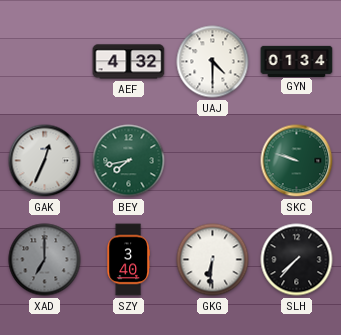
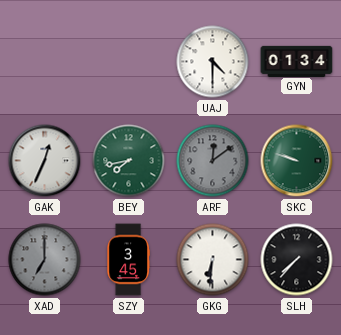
AEF: 4:32 -> none
ARF: none -> 12:09
SZY: 3:40 -> 3:45
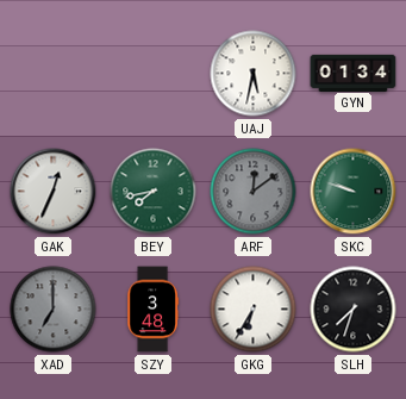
UAJ: 4:30 -> 5:32
SZY: 3:45 -> 3:48
GKG: 6:31 -> 6:35
SLH: 7:37 -> 7:33
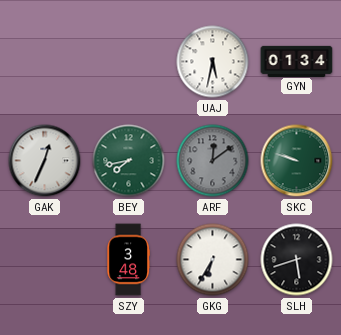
XAD: 7:00 -> none
SLH: 7:33 -> 5:42
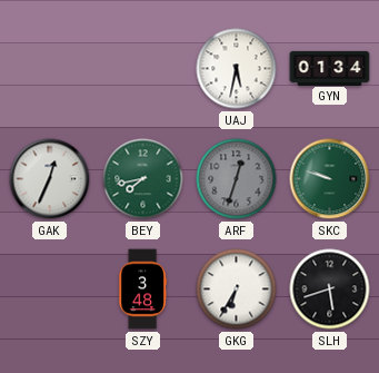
ARF: 12:09 -> 12:33
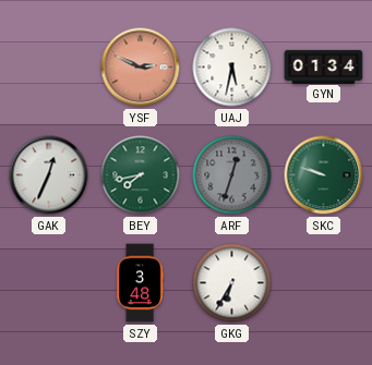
YSF: none -> 2:49
SLH: 5:42 -> none
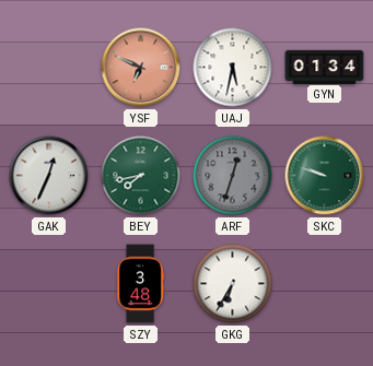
YSF: 2:49 -> 6:49
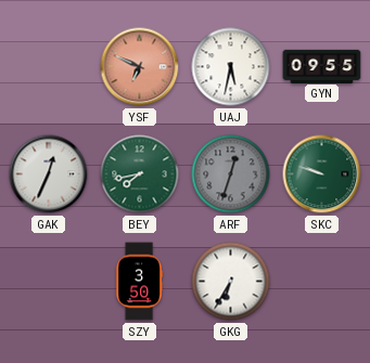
GYN: 01:34 -> 09:55
SZY: 3:48 -> 3:50
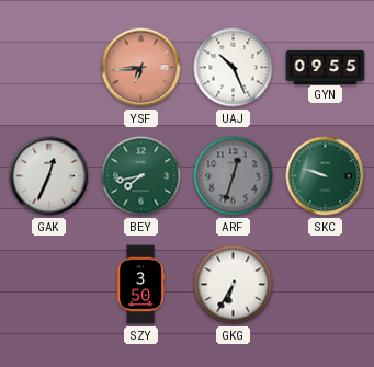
YSF: 6:49 -> 6:44
UAJ: 5:32 -> 10:26
